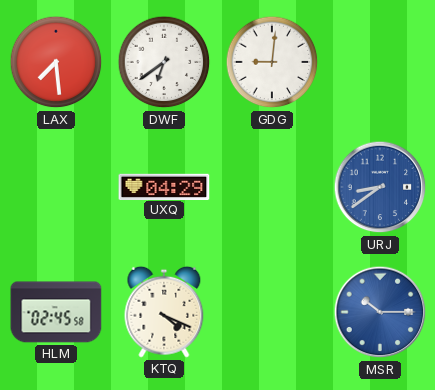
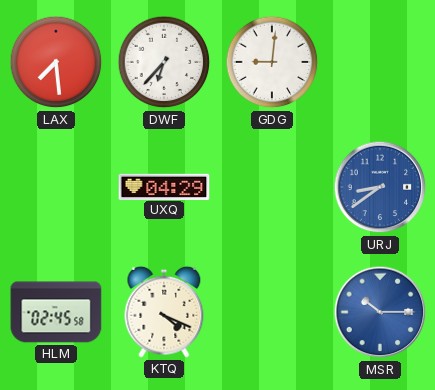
DWF: 6:39 -> 6:37
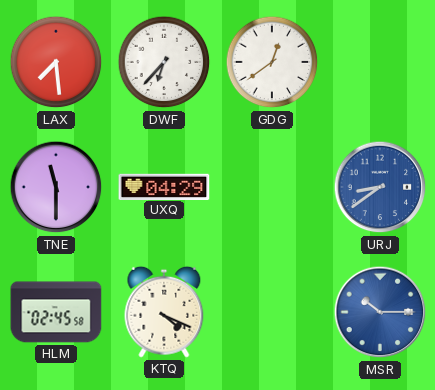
GDG: 9:01 -> 12:39
TNE: none -> 11:30
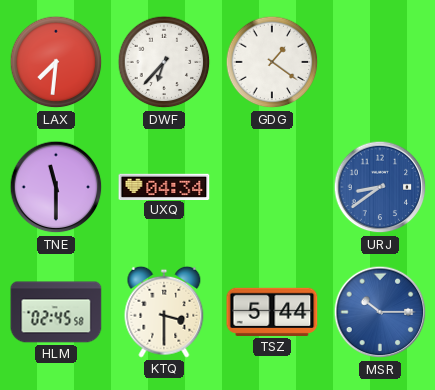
LAX: 7:29 -> 7:31
GDG: 12:39 -> 1:21
UXQ: 04:29 -> 04:34
KTQ: 4:19 -> 3:30
TSZ: none -> 5:44
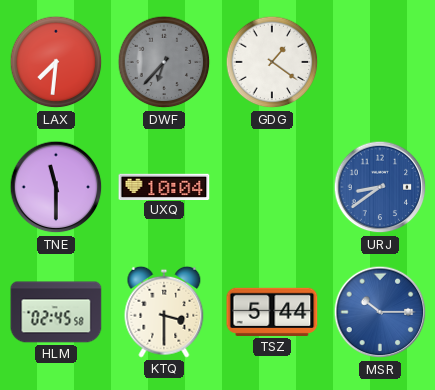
DWF dial: white -> grey
UXQ: 04:34 -> 10:04
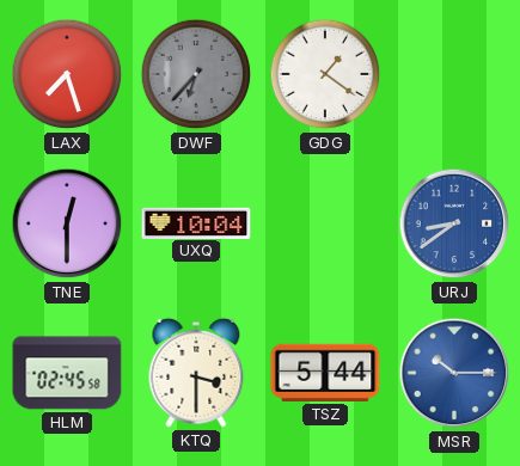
LAX: 7:31 -> 7:27
TNE: 11:30 -> 12:30
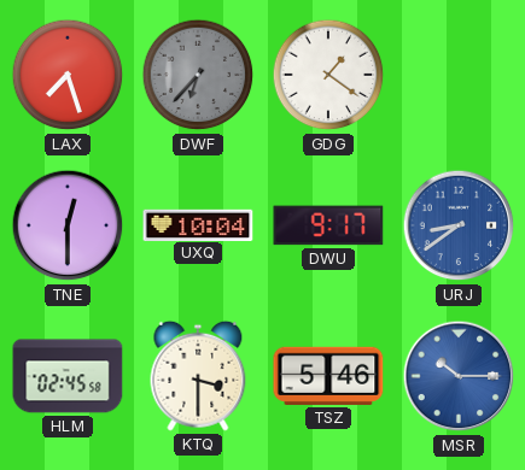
DWU: none -> 9:17
TSZ: 5:44 -> 5:46
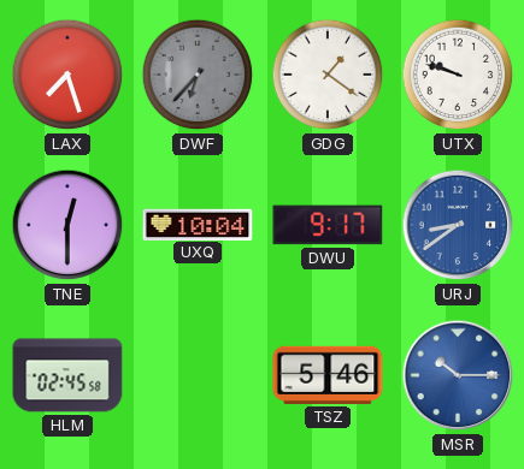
UTX: none -> 9:48
KTQ: 3:30 -> none
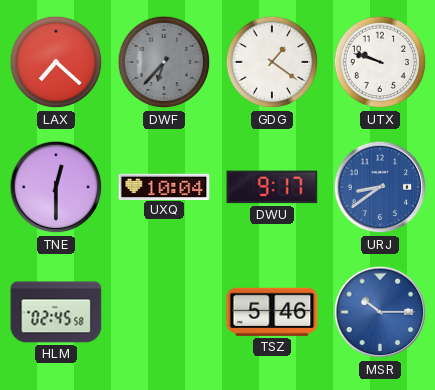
LAX: 7:27 -> 7:22
